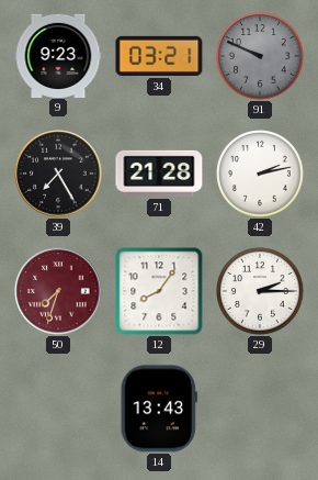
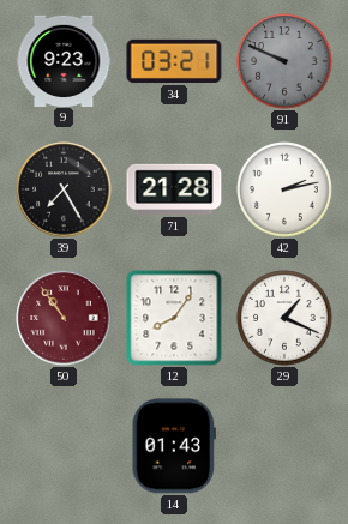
50: 7:33 -> 10:54
29: 2:15 -> 1:19
14: 13:43 -> 01:43
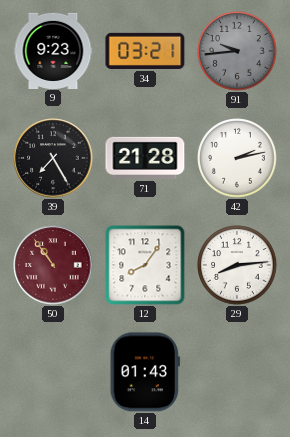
91: 9:49 -> 9:44
29: 1:19 -> 8:14
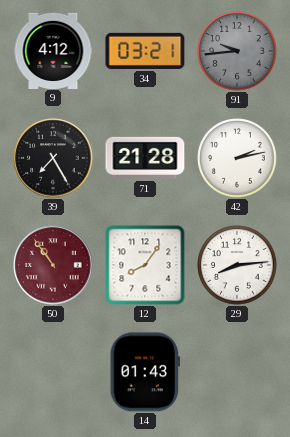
9: 9:23 -> 4:12
